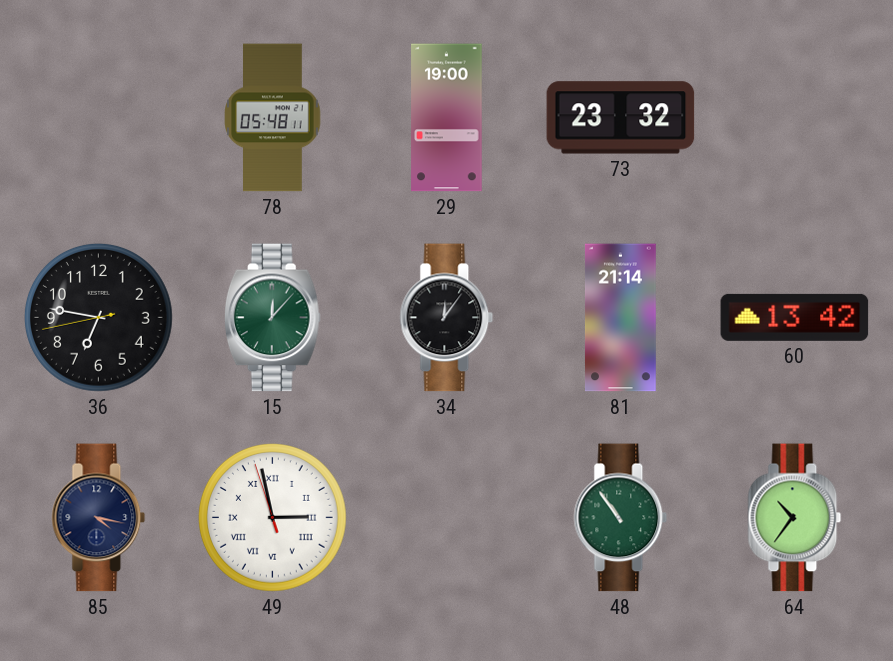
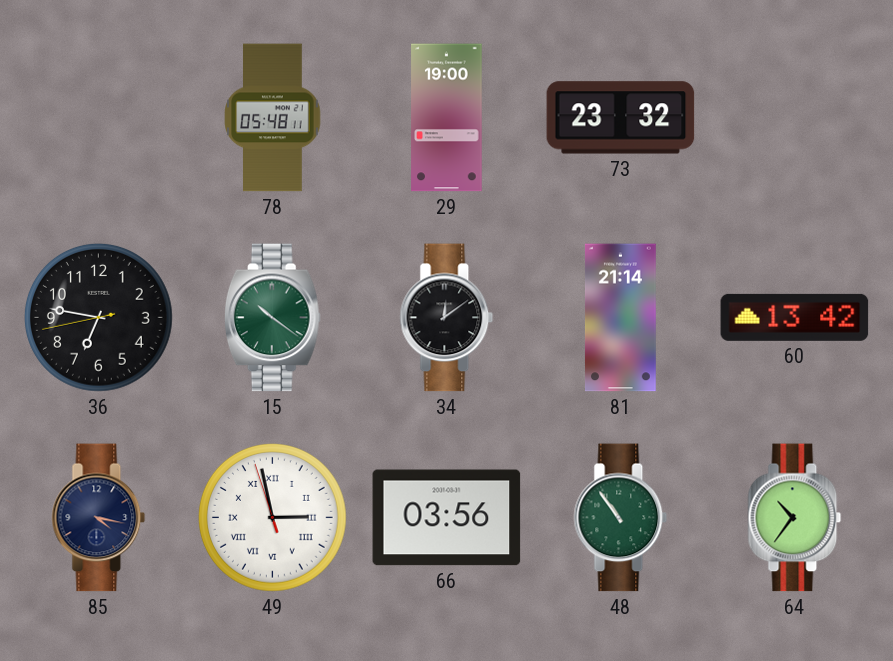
15: 12:07 -> 10:21
34: 12:06 -> 12:09
66: none -> 03:56
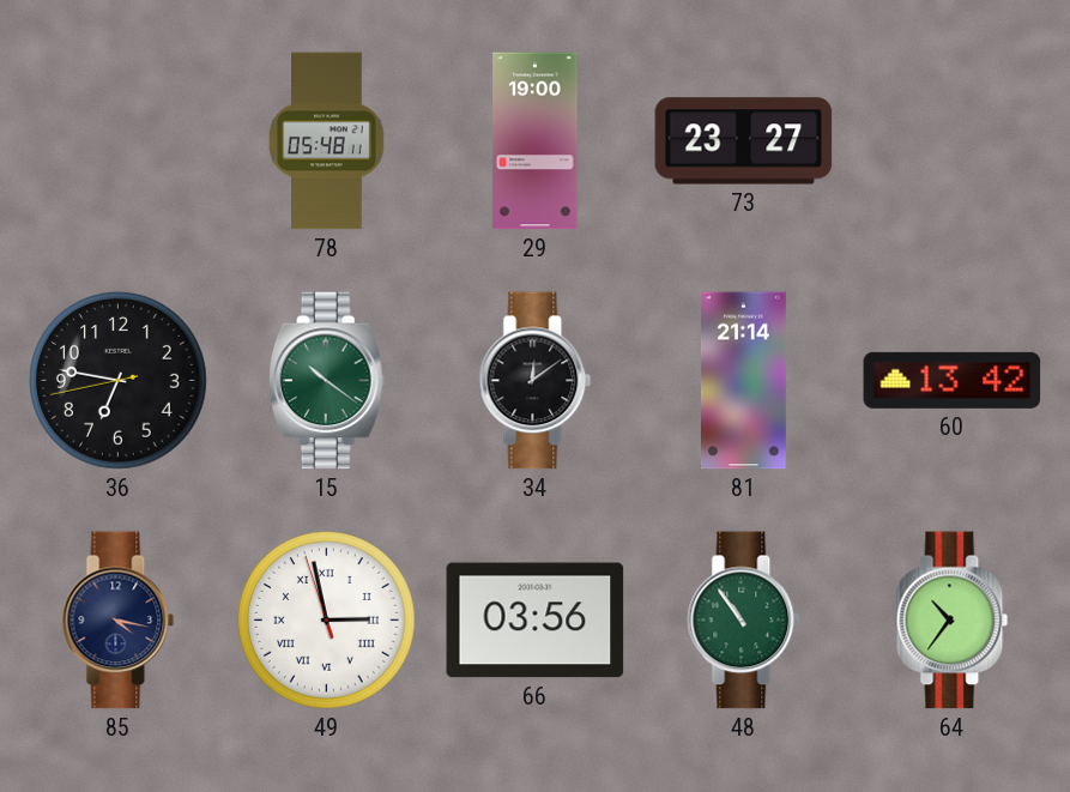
73: 23:32 -> 23:27
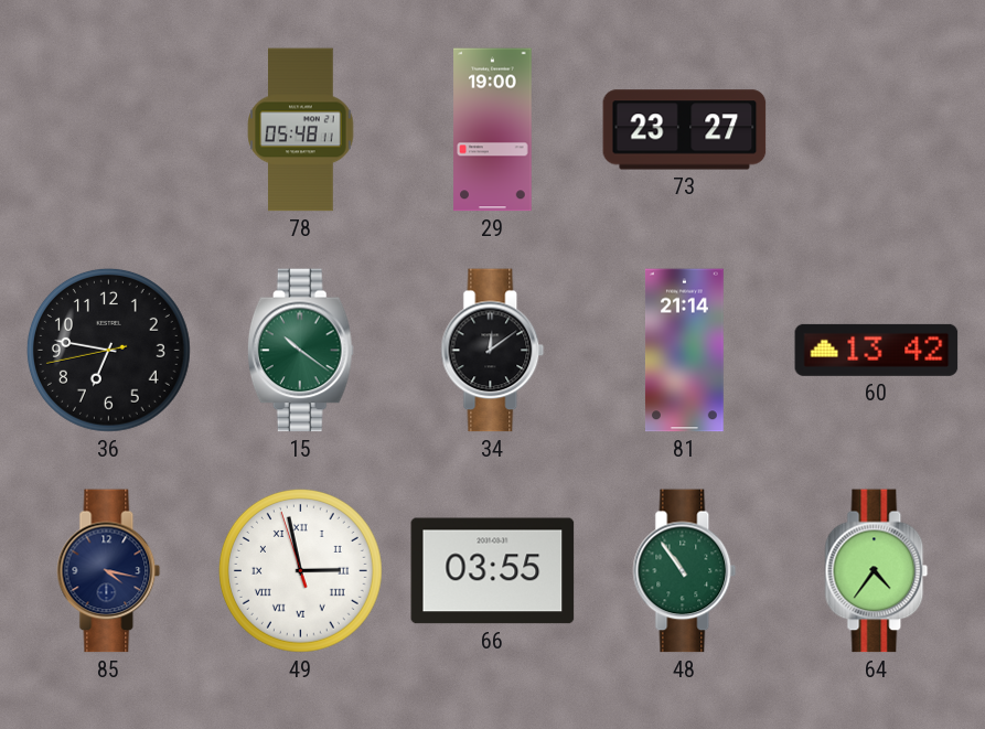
66: 03:56 -> 03:55
64: 10:36 -> 4:36
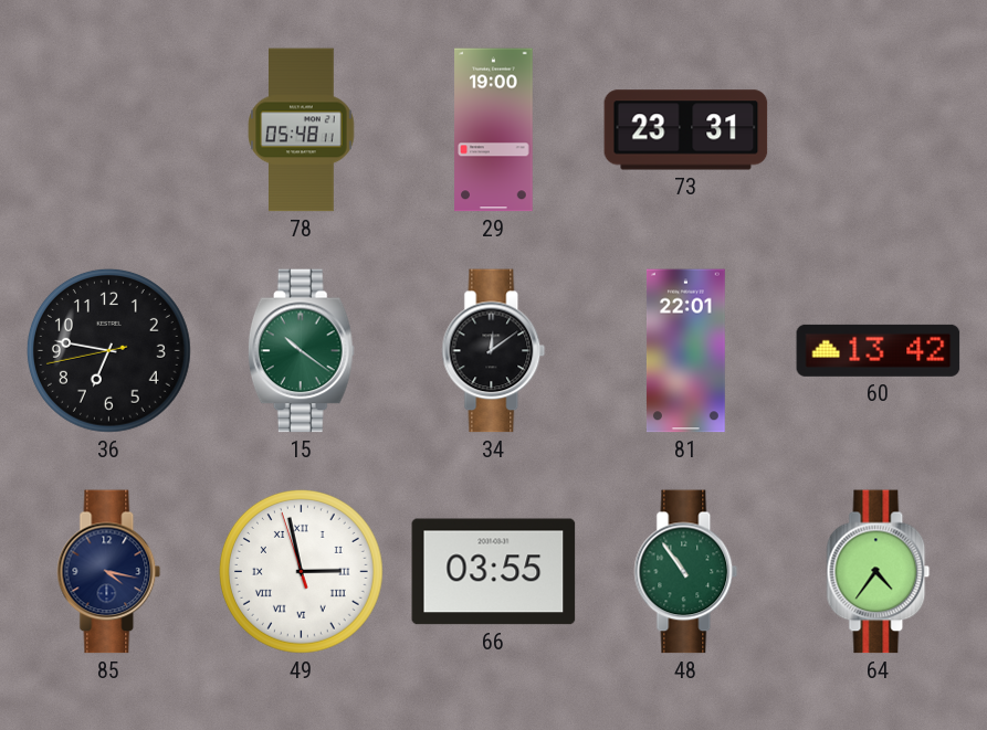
73: 23:27 -> 23:31
81: 21:14 -> 22:01
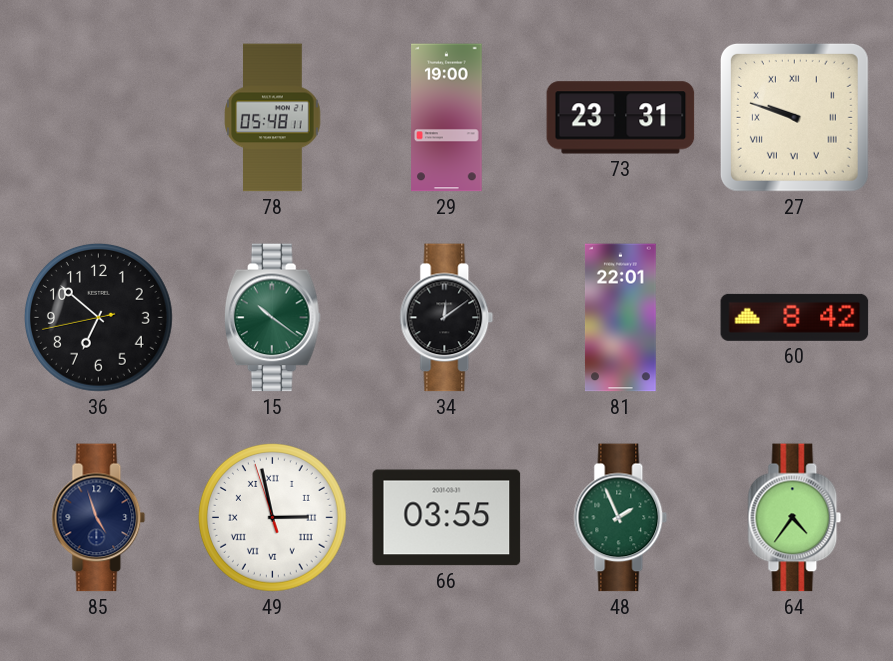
27: none -> 9:48
36: 6:46 -> 6:51
60: 13:42 -> 8:42
85: 4:17 -> 4:57
48: 10:54 -> 1:56
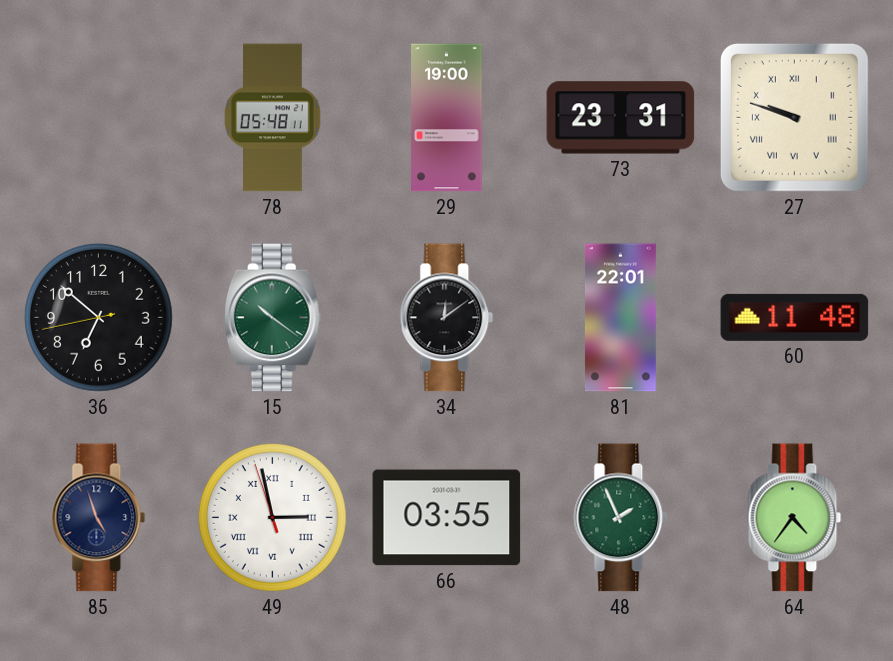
60: 8:42 -> 11:48
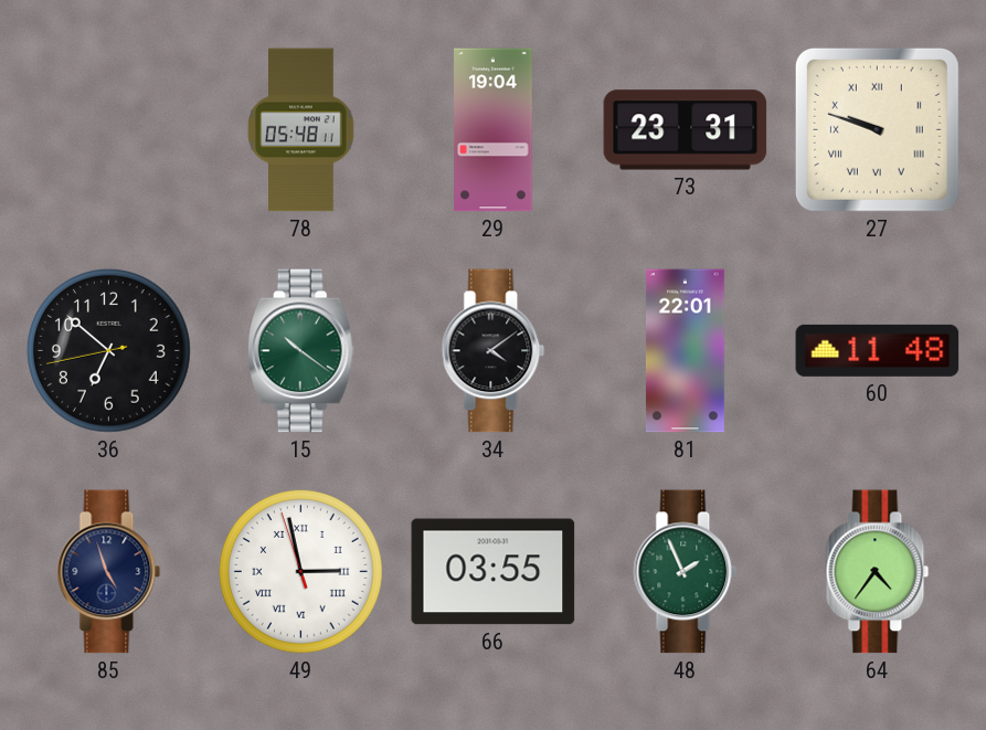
29: 19:00 -> 19:04
34: 12:09 -> 4:09
